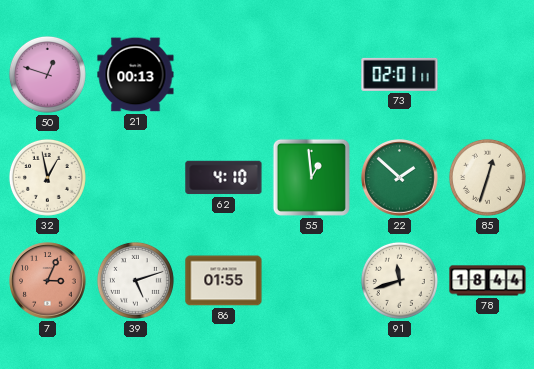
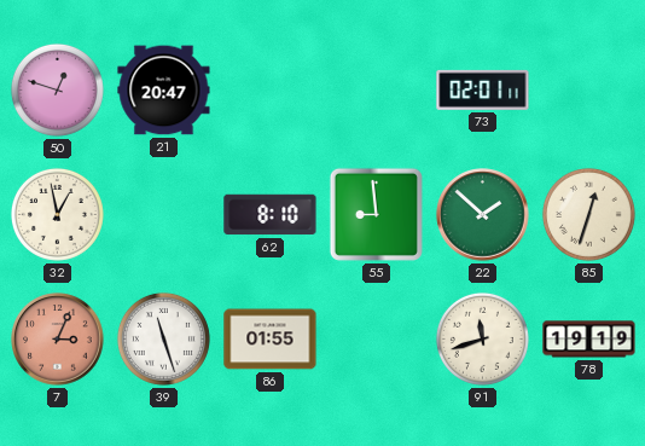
21: 00:13 -> 20:47
62: 4:10 -> 8:10
55: 12:59 -> 8:59
39: 5:12 -> 11:27
78: 18:44 -> 19:19
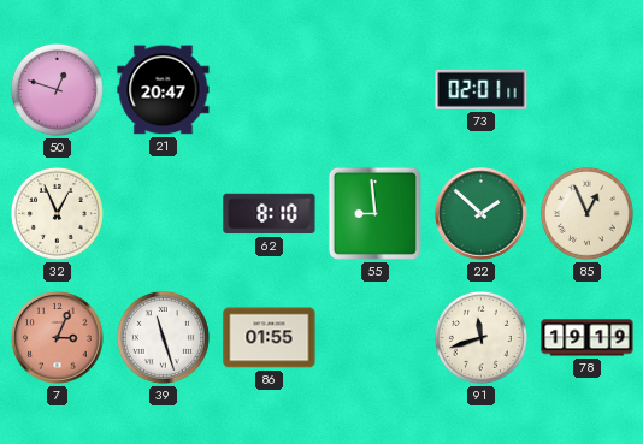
32: 12:58 -> 12:56
85: 12:33 -> 12:56
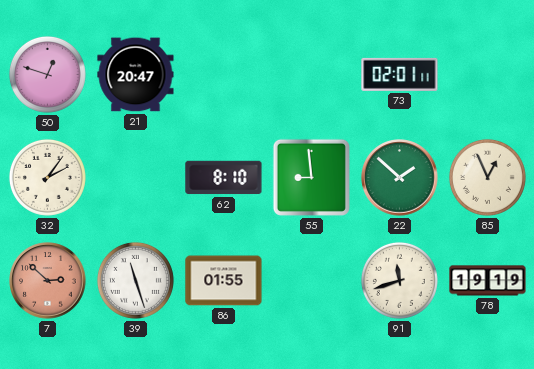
32: 12:56 -> 2:06
7: 3:04 -> 2:52
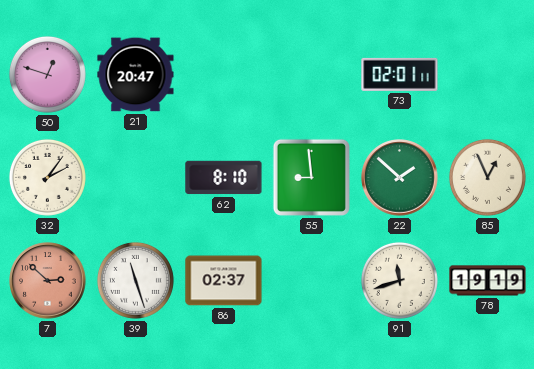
86: 01:55 -> 02:37
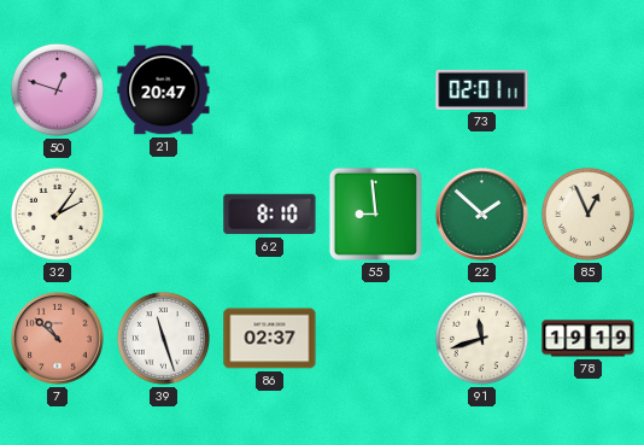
7: 2:52 -> 10:52
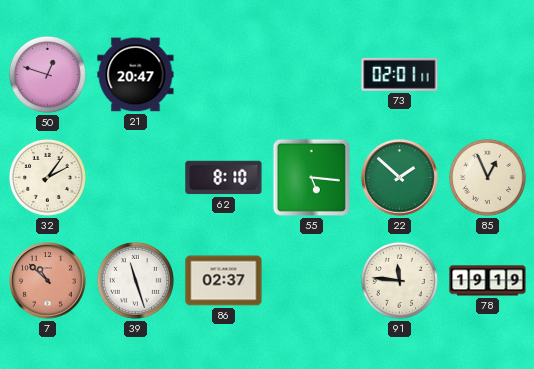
55: 8:59 -> 5:16
91: 11:42 -> 11:46
